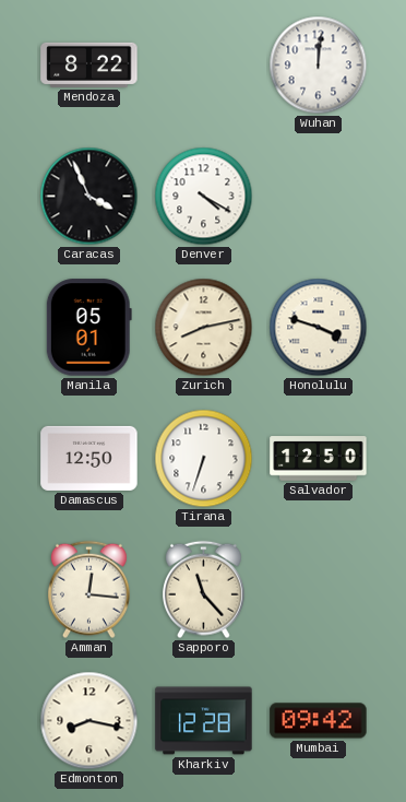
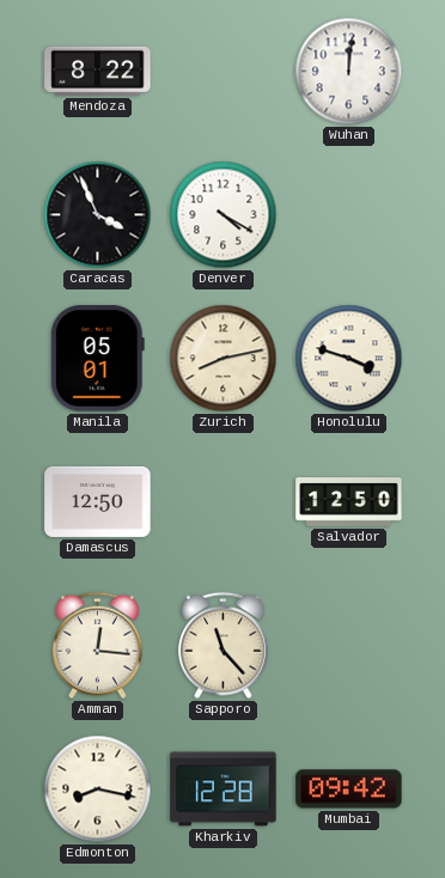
Tirana: 6:33 -> none
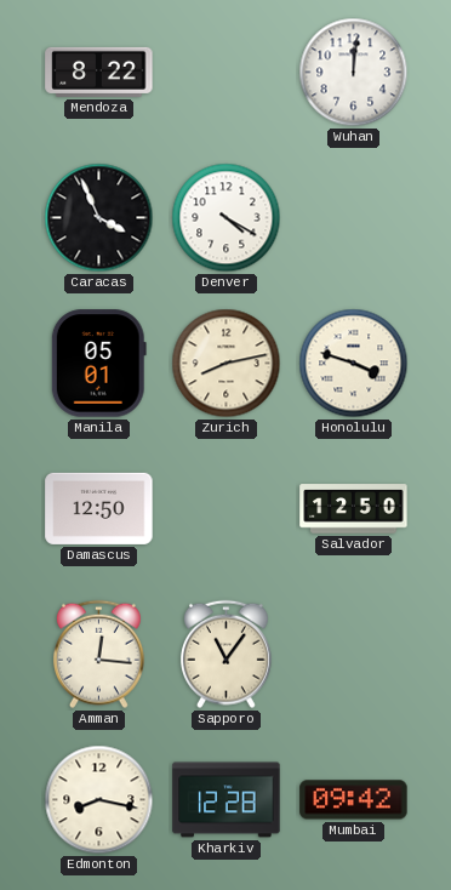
Sapporo: 11:23 -> 11:06
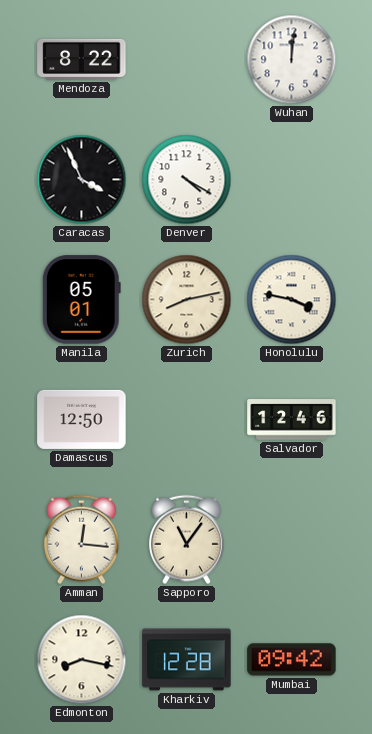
Honolulu: 3:48 -> 3:47
Salvador: 12:50 -> 12:46
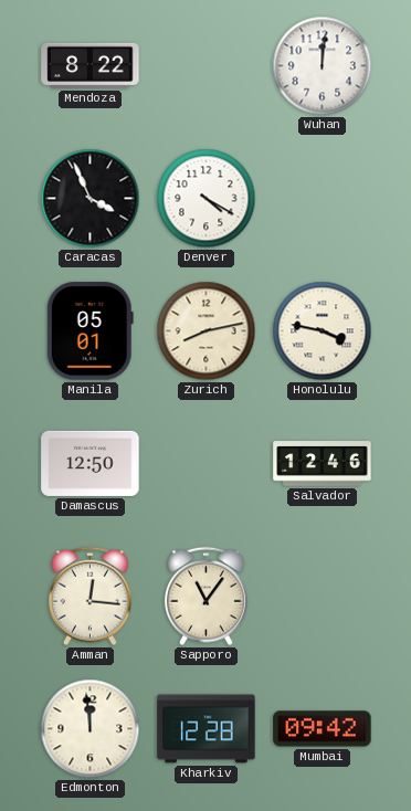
Edmonton: 8:17 -> 11:59
